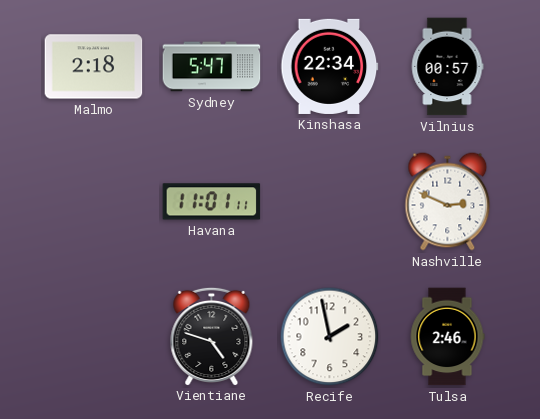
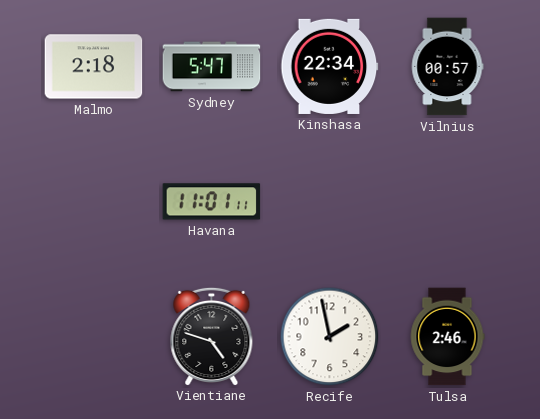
Nashville: 2:49 -> none
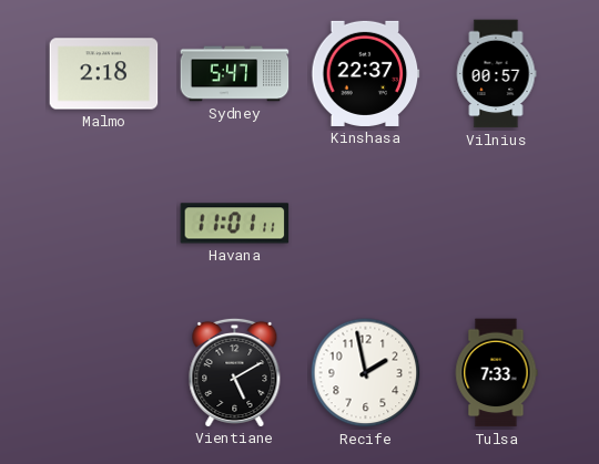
Kinshasa: 22:34 -> 22:37
Vientiane: 4:48 -> 5:10
Tulsa: 2:46 -> 7:33
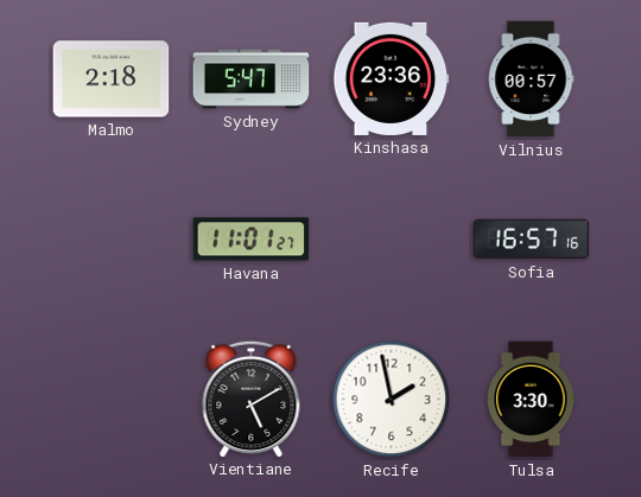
Kinshasa: 22:37 -> 23:36
Havana: 11:01:11 -> 11:01:27
Sofia: none -> 16:57
Tulsa: 7:33 -> 3:30
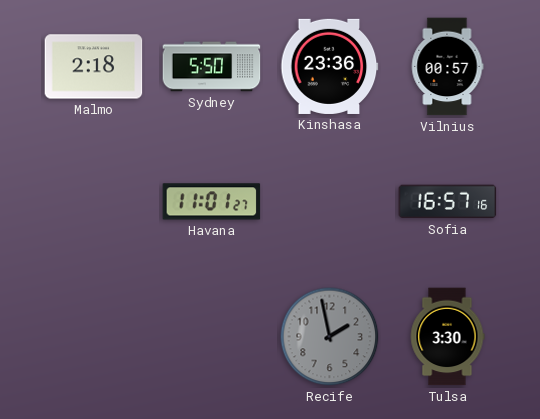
Sydney: 5:47 -> 5:50
Vientiane: 5:10 -> none
Recife dial: white -> grey
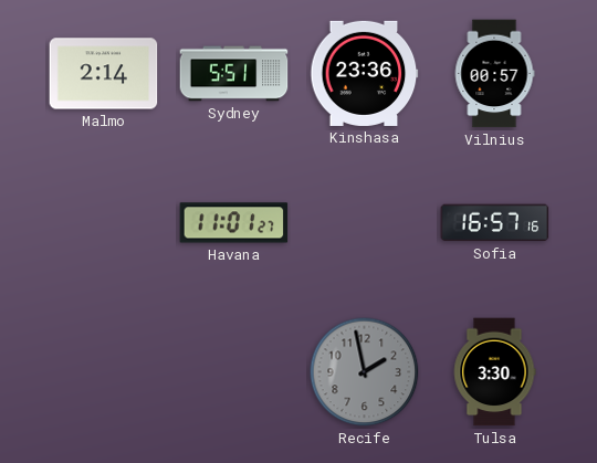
Malmo: 2:18 -> 2:14
Sydney: 5:50 -> 5:51
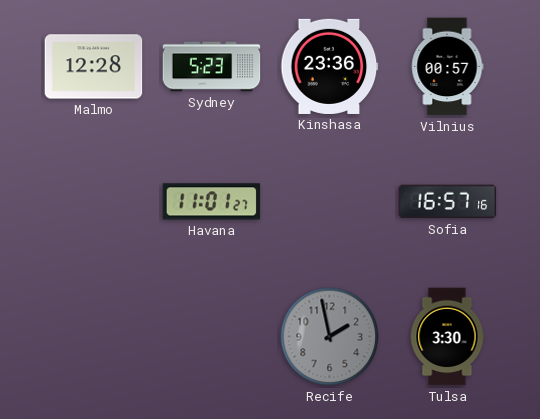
Malmo: 2:14 -> 12:28
Sydney: 5:51 -> 5:23
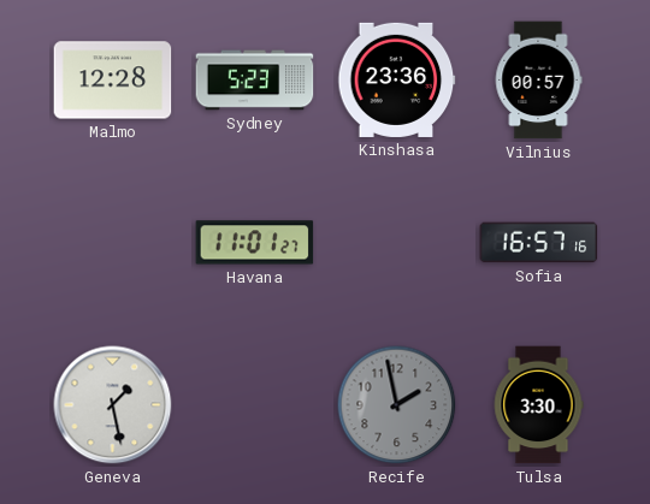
Geneva: none -> 1:28
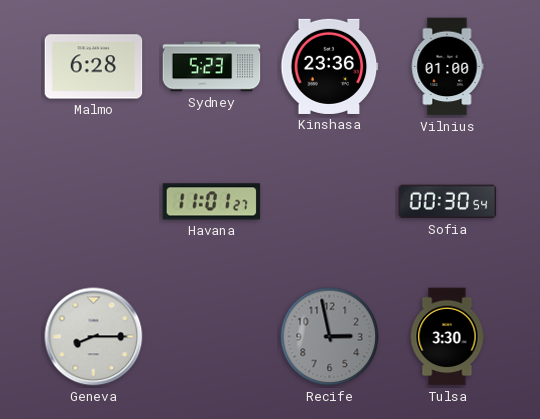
Malmo: 12:28 -> 6:28
Vilnius: 00:57 -> 01:00
Sofia: 16:57 -> 00:30
Geneva: 1:28 -> 8:15
Recife: 1:58 -> 2:58
